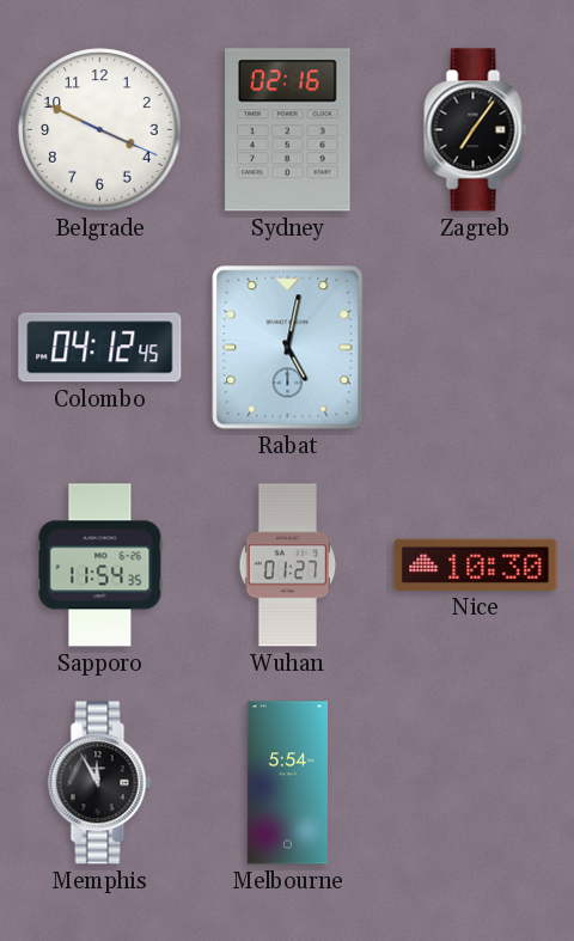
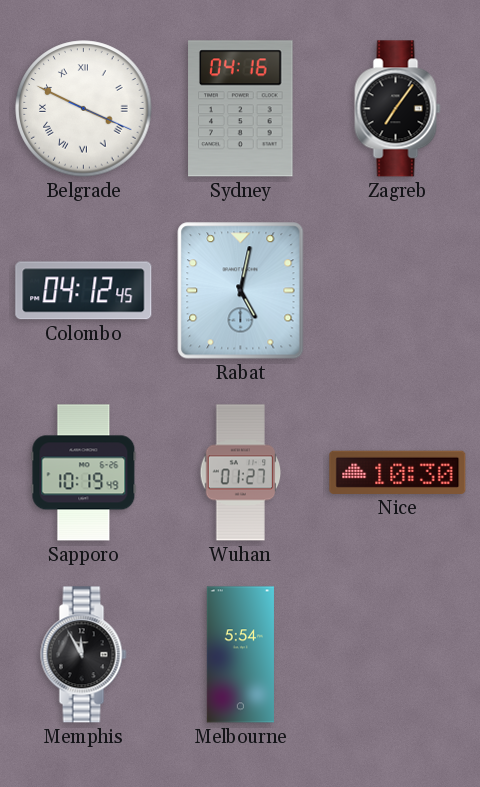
Belgrade numerals: Arabic -> Roman
Sydney: 02:16 -> 04:16
Sapporo: 11:54 -> 10:19
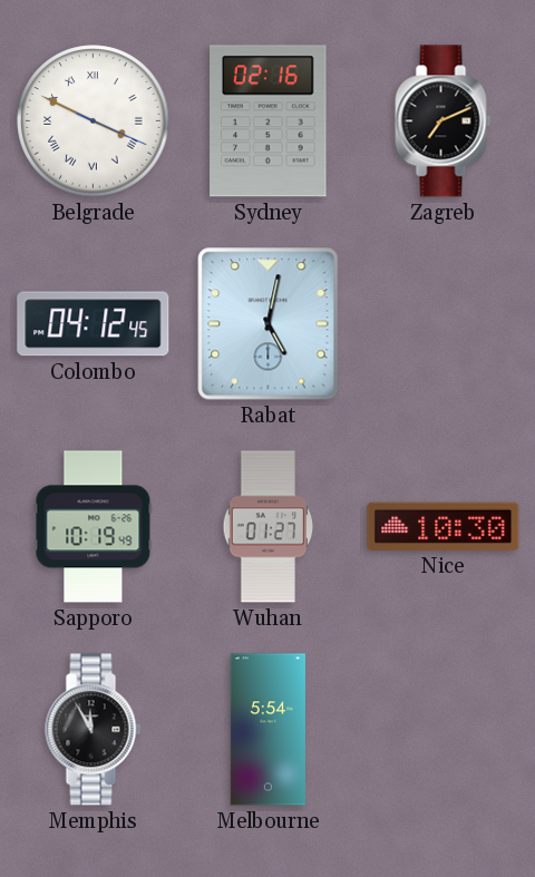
Sydney: 04:16 -> 02:16
Zagreb: 7:06 -> 7:11
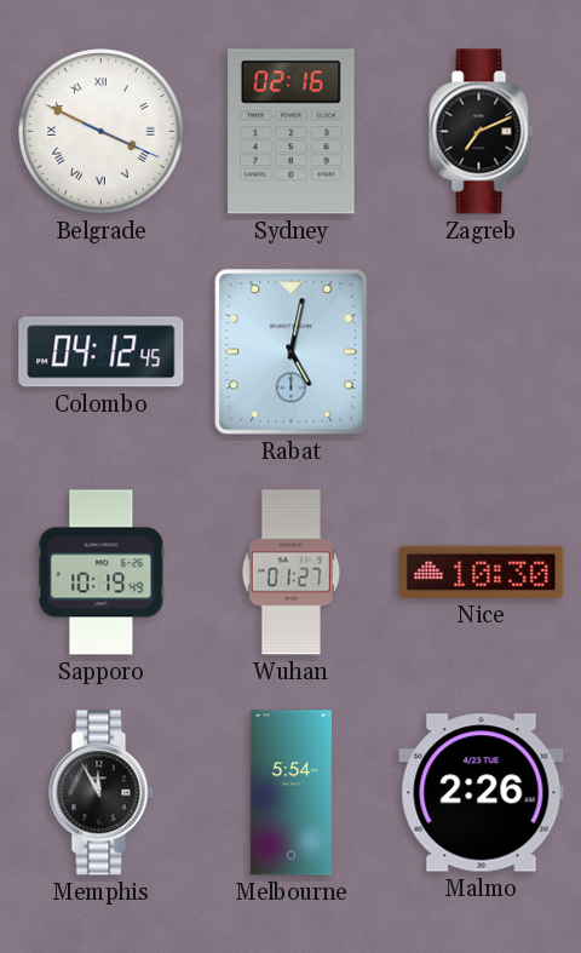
Malmo: none -> 2:26
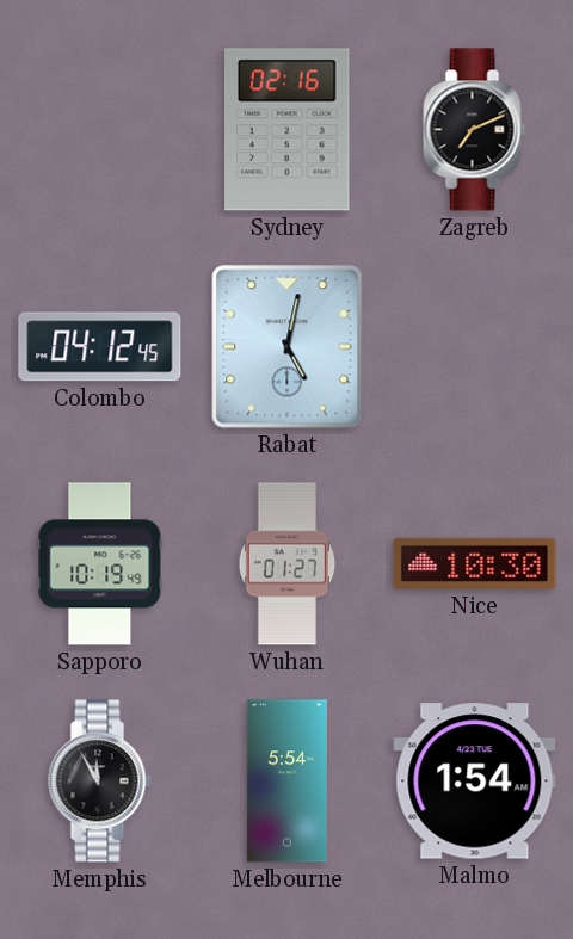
Belgrade: 3:49 -> none
Malmo: 2:26 -> 1:54
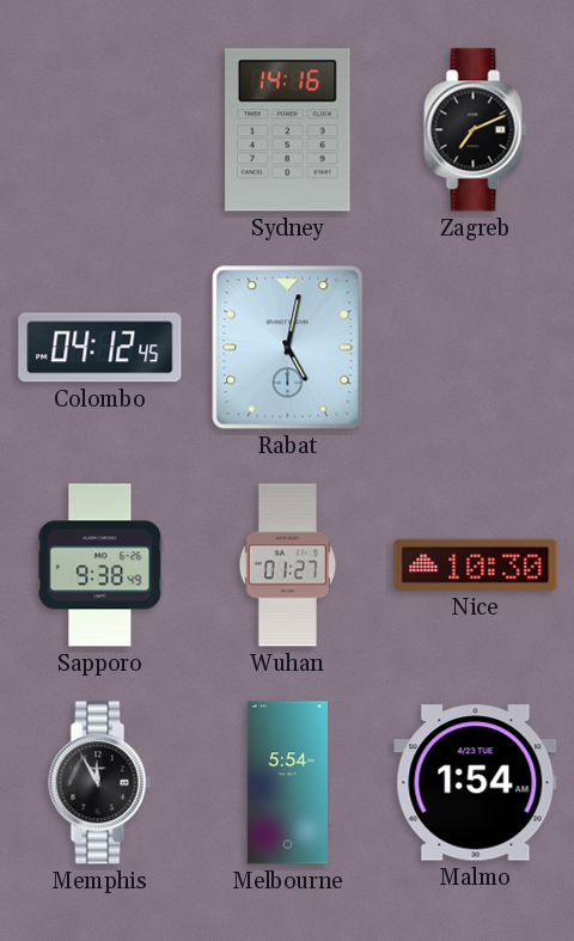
Sydney: 02:16 -> 14:16
Sapporo: 10:19 -> 9:38
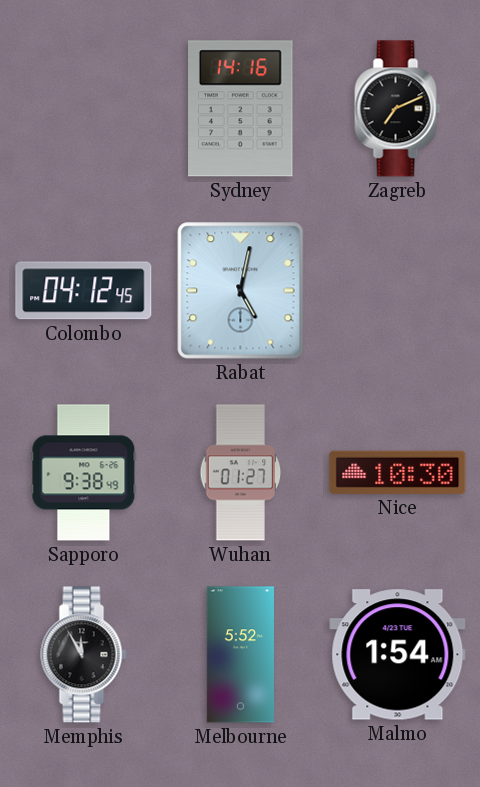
Melbourne: 5:54 -> 5:52
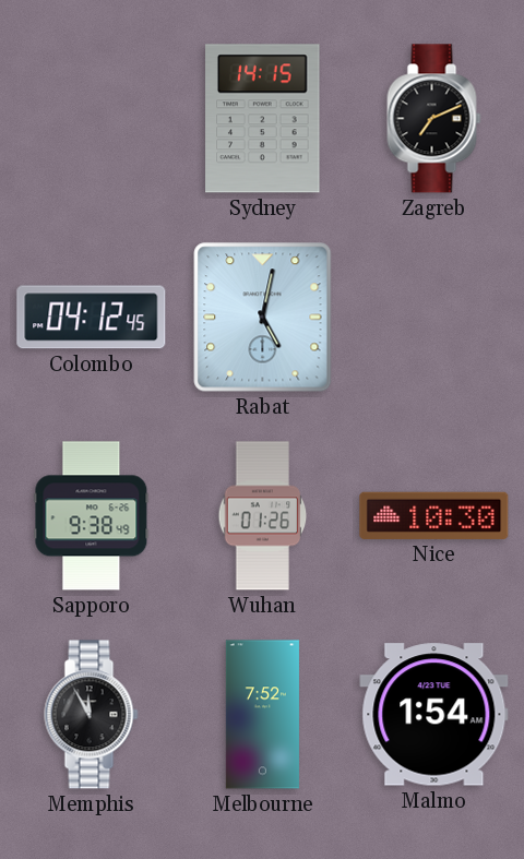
Sydney: 14:16 -> 14:15
Wuhan: 01:27 -> 01:26
Melbourne: 5:52 -> 7:52
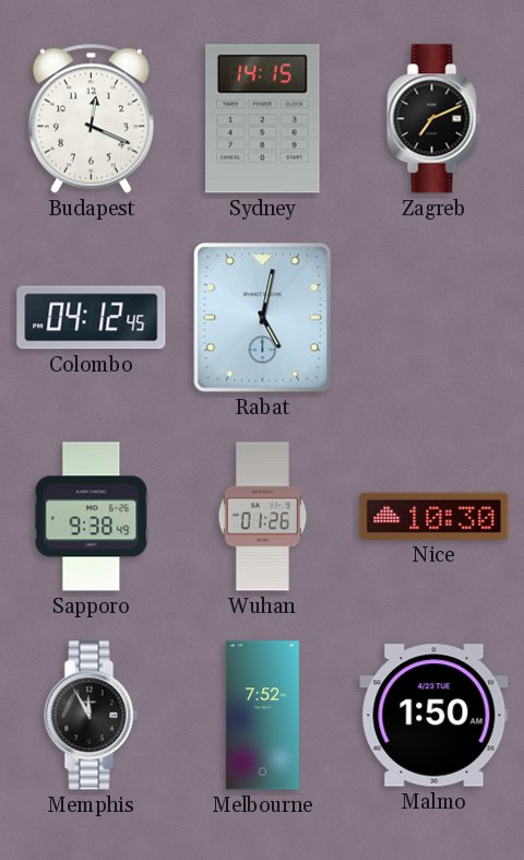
Budapest: none -> 12:19
Malmo: 1:54 -> 1:50
